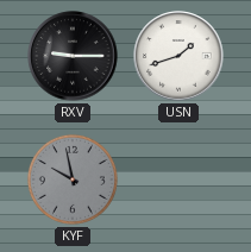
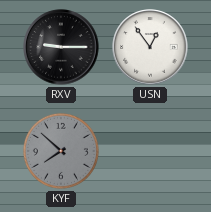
USN: 1:42 -> 12:54
KYF: 9:58 -> 7:52
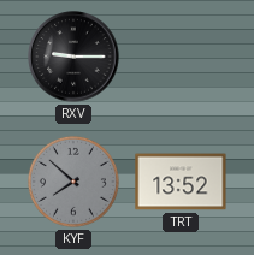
USN: 12:54 -> none
TRT: none -> 13:52
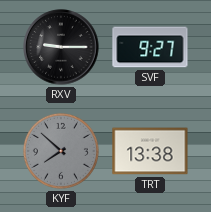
SVF: none -> 9:27
TRT: 13:52 -> 13:38
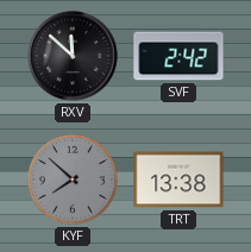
RXV: 9:15 -> 11:52
SVF: 9:27 -> 2:42
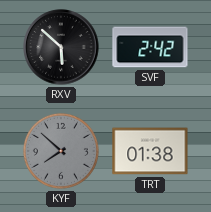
RXV: 11:52 -> 5:52
TRT: 13:38 -> 01:38
